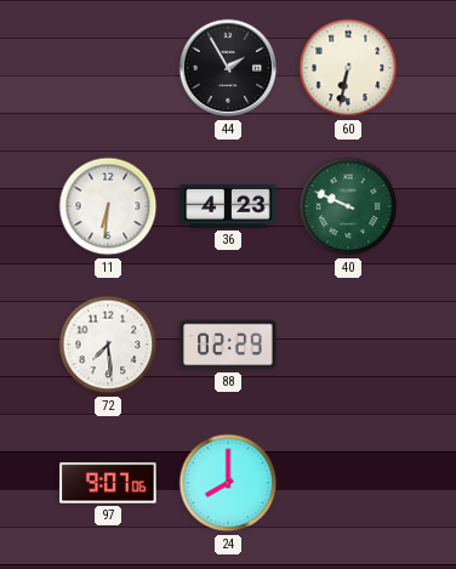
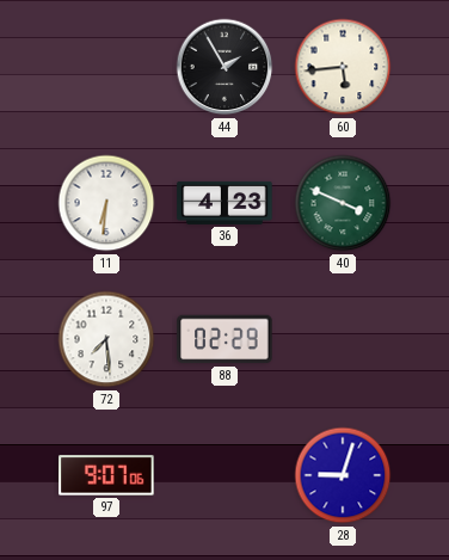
60: 6:32 -> 5:44
40: 9:49 -> 3:49
24: 8:00 -> none
28: none -> 9:03
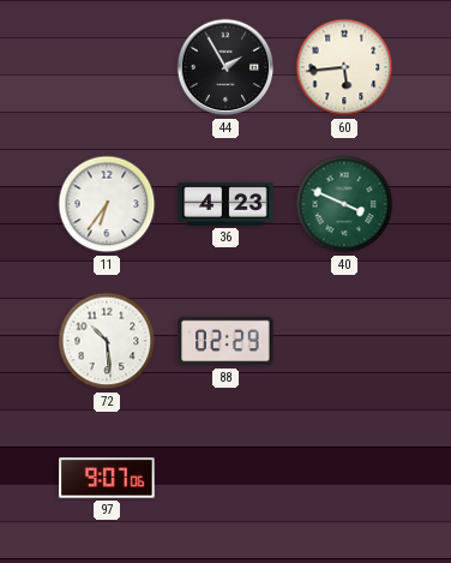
11: 6:31 -> 6:36
72: 7:29 -> 10:29
28: 9:03 -> none
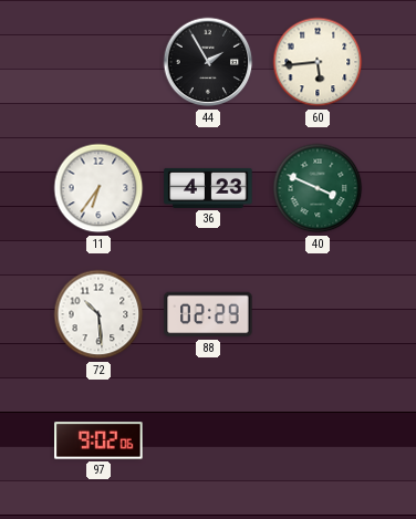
97: 9:07 -> 9:02
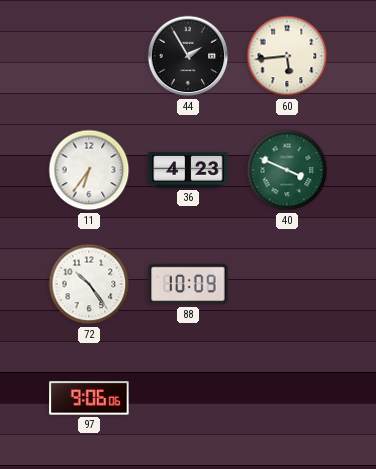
72: 10:29 -> 10:24
88: 02:29 -> 10:09
97: 9:02 -> 9:06
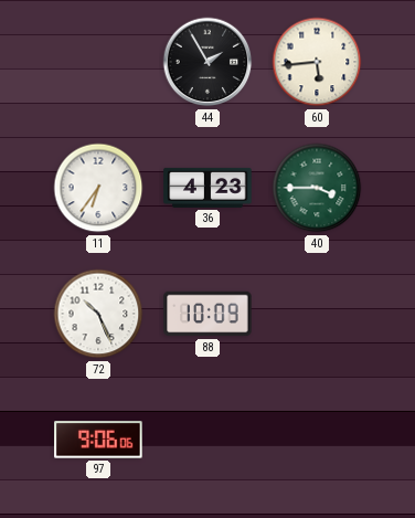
40: 3:49 -> 3:45
72: 10:24 -> 10:26
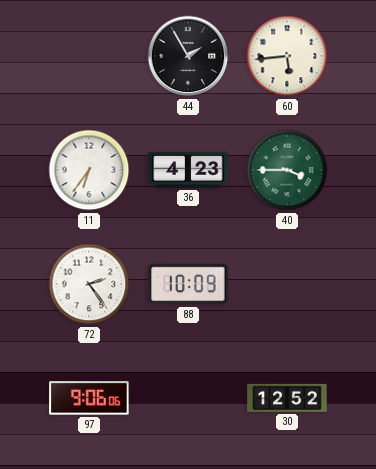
72: 10:26 -> 2:24
30: none -> 12:52
